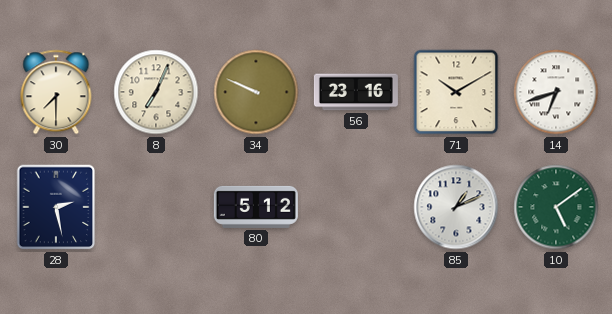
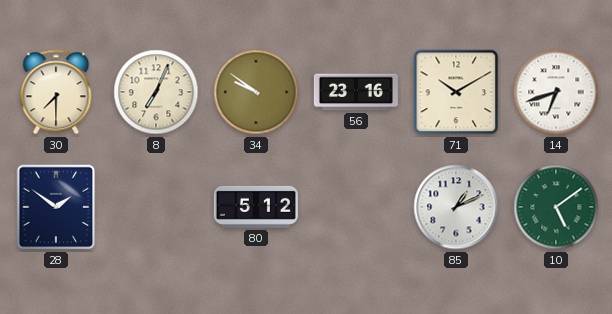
34: 9:49 -> 9:51
28: 2:28 -> 1:51
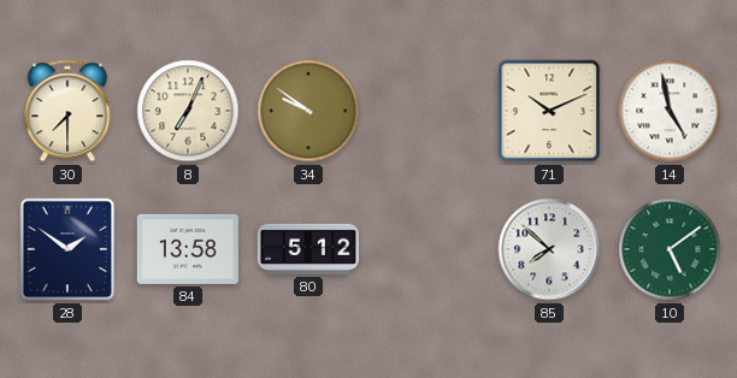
56: 23:16 -> none
71: 10:10 -> 10:11
14: 6:42 -> 4:58
84: none -> 13:58
85: 1:11 -> 7:52
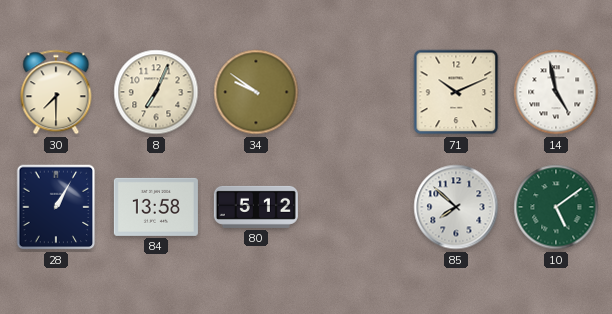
28: 1:51 -> 1:05
